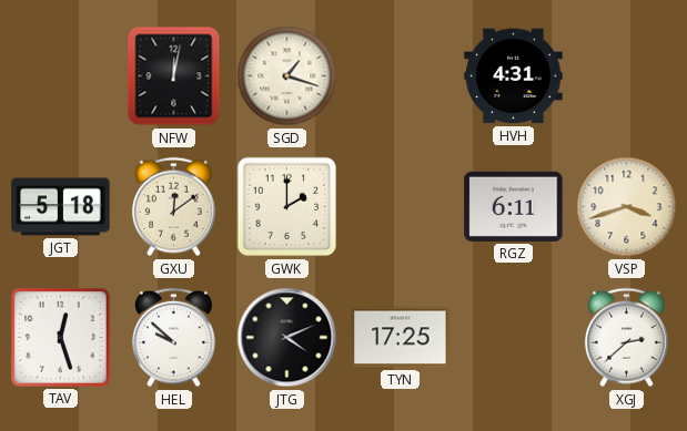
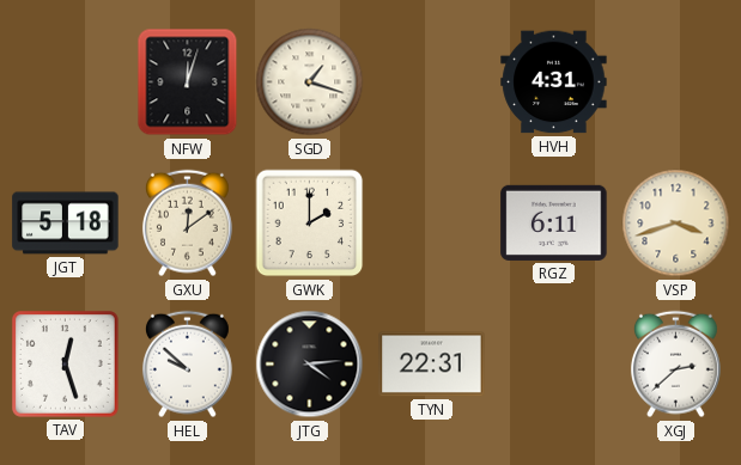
NFW: 12:02 -> 12:03
JTG: 4:11 -> 4:14
TYN: 17:25 -> 22:31
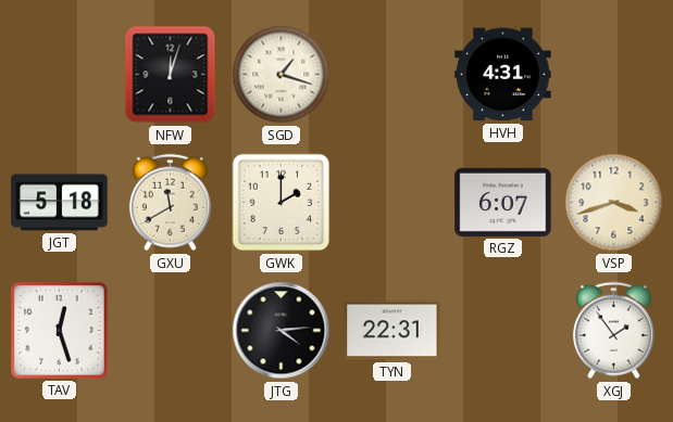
GXU: 12:09 -> 11:40
RGZ: 6:11 -> 6:07
HEL: 9:52 -> none
XGJ: 2:38 -> 1:54
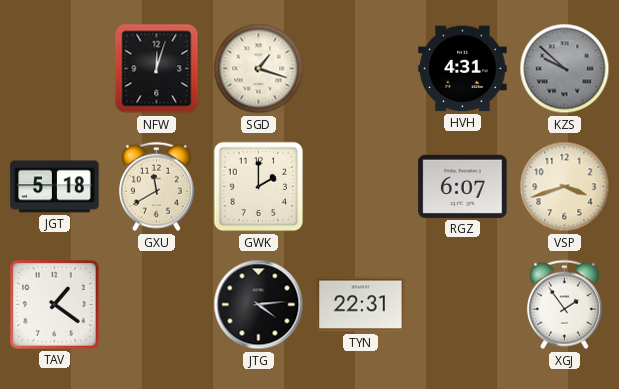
KZS: none -> 9:52
TAV: 12:27 -> 1:21
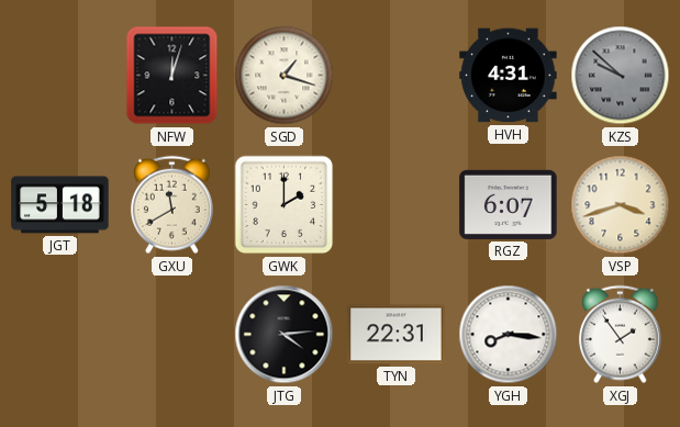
TAV: 1:21 -> none
YGH: none -> 8:16
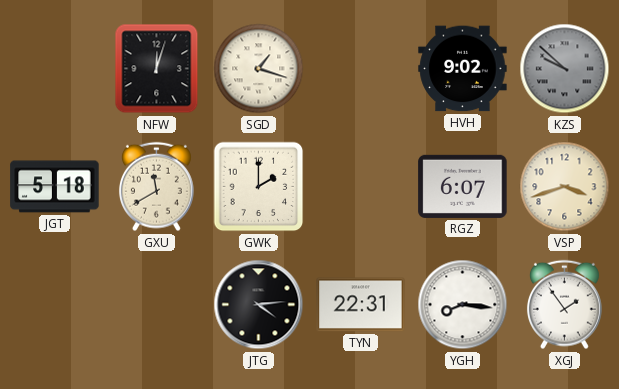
HVH: 4:31 -> 9:02
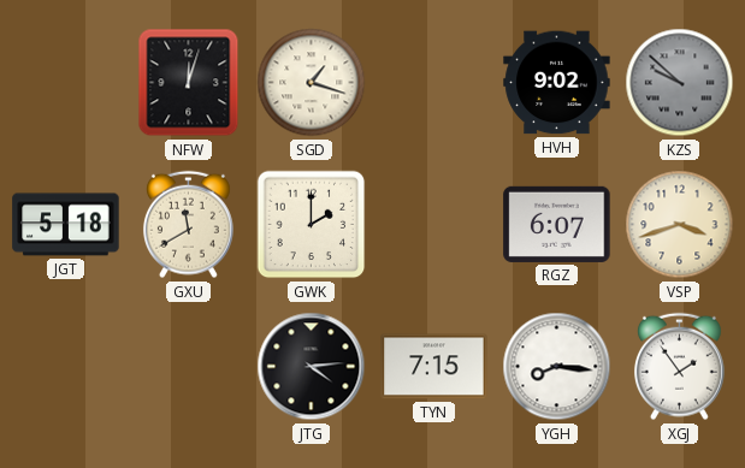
TYN: 22:31 -> 7:15
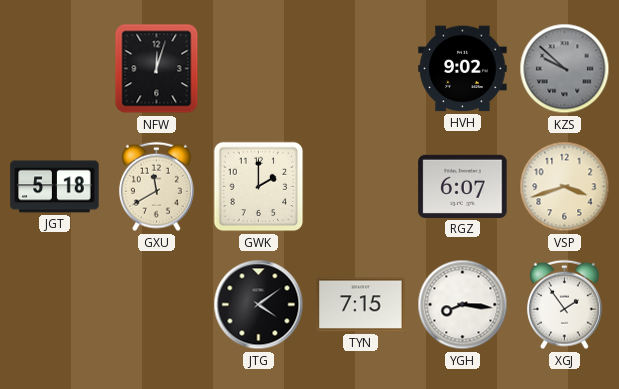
SGD: 1:18 -> none
JTG: 4:14 -> 4:09
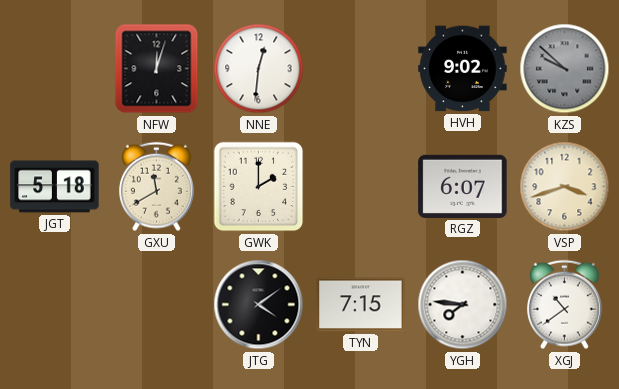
NNE: none -> 12:31
YGH: 8:16 -> 7:46
XGJ: 1:54 -> 10:39
